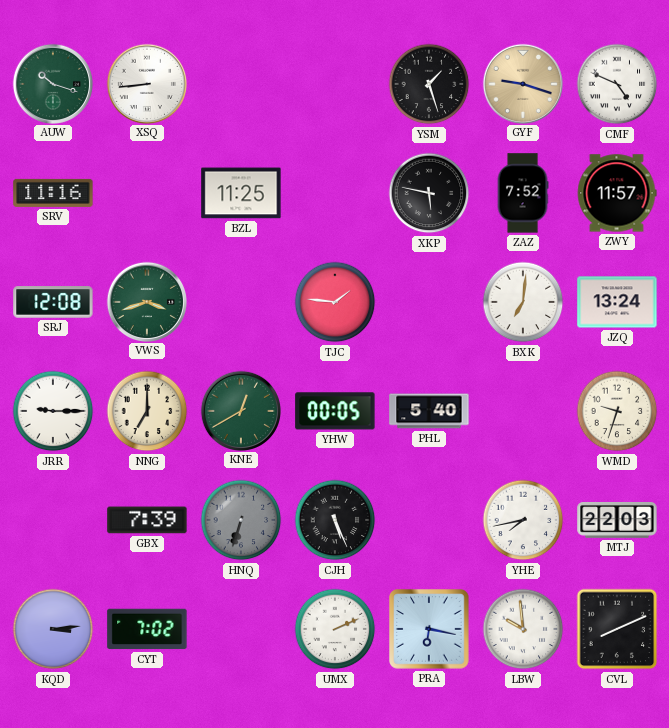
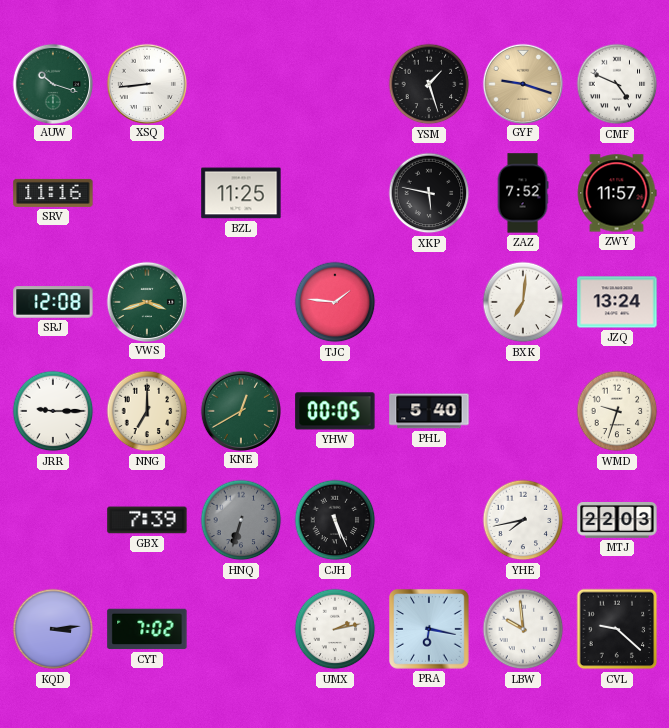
UMX: 2:11 -> 2:13
CVL: 8:11 -> 9:22
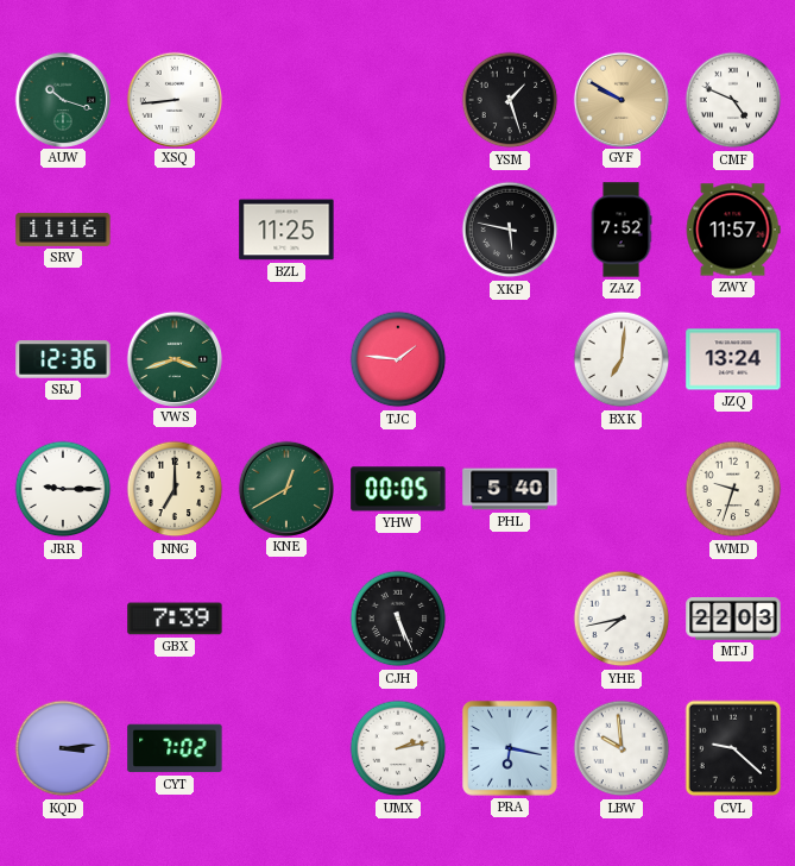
GYF: 9:18 -> 9:50
SRJ: 12:08 -> 12:36
HNQ: 6:33 -> none
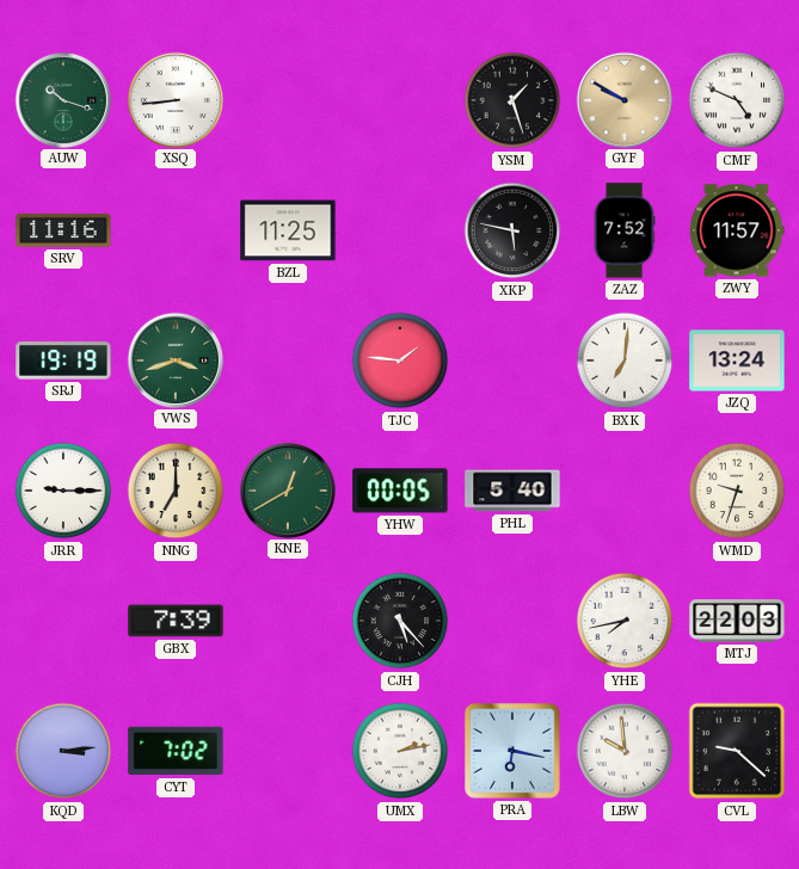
SRJ: 12:36 -> 19:19
CJH: 5:26 -> 5:23
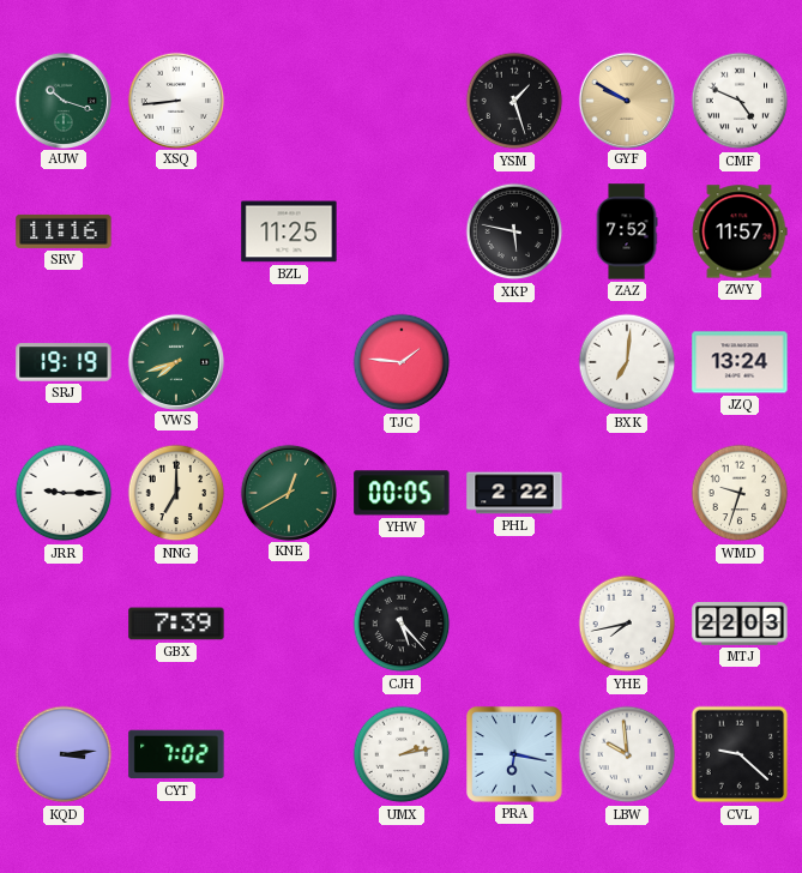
VWS: 3:42 -> 7:42
PHL: 5:40 -> 2:22
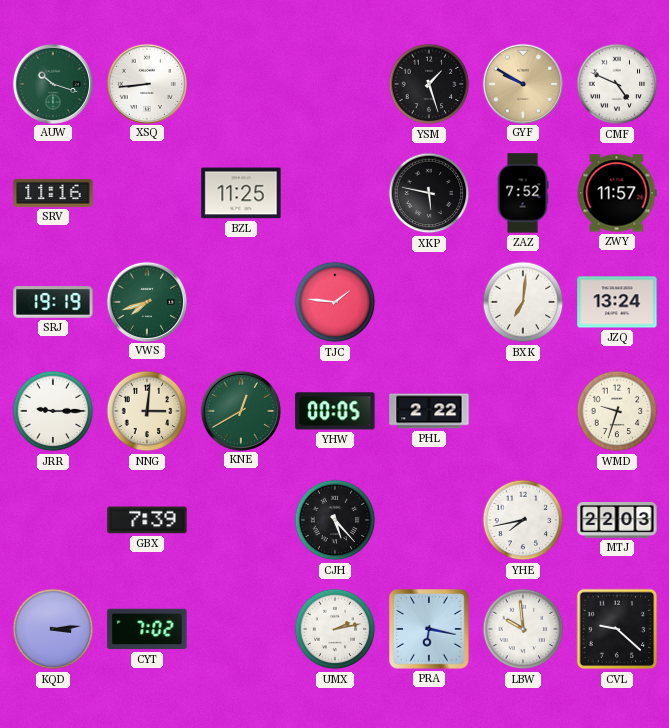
NNG: 7:00 -> 3:01
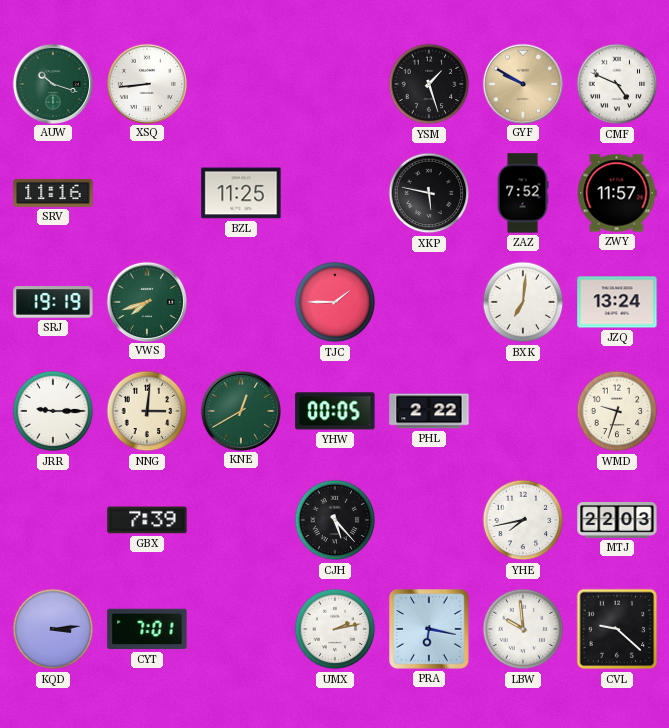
TJC: 1:46 -> 1:45
CYT: 7:02 -> 7:01
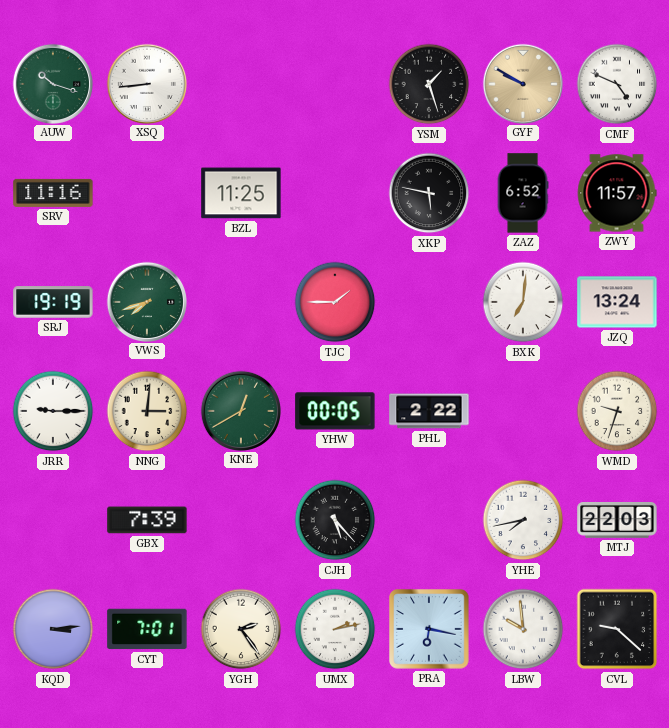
ZAZ: 7:52 -> 6:52
YGH: none -> 2:24
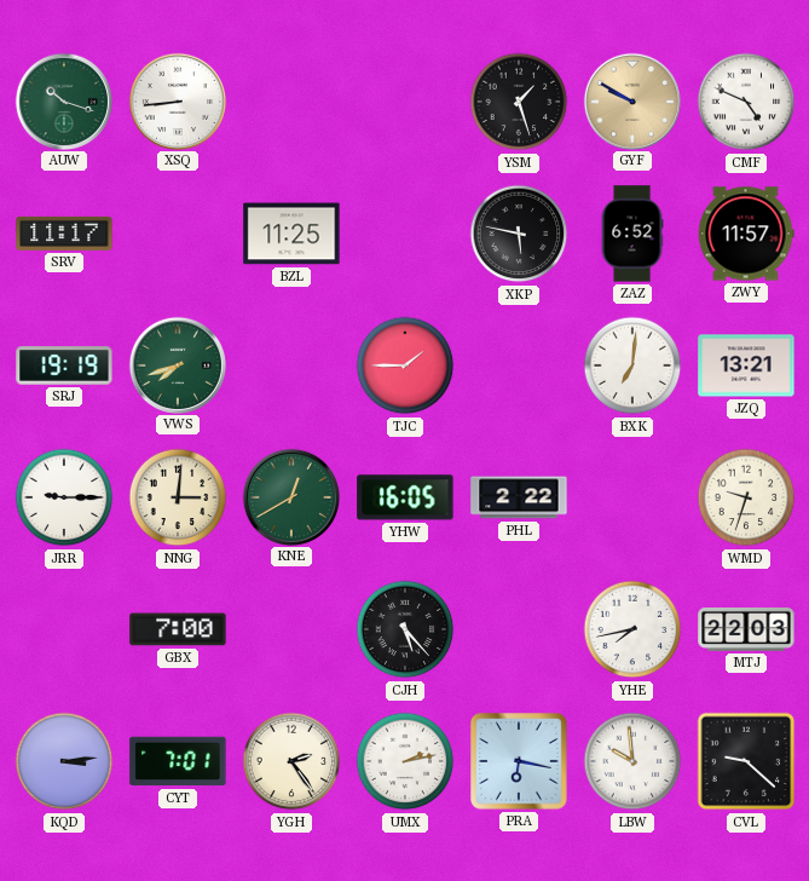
SRV: 11:16 -> 11:17
JZQ: 13:24 -> 13:21
YHW: 00:05 -> 16:05
GBX: 7:39 -> 7:00
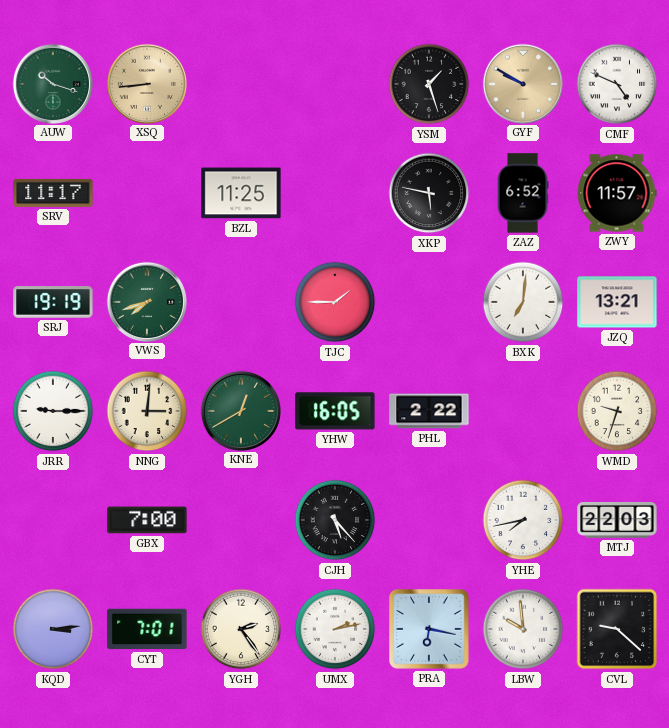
XSQ dial: white -> champagne
